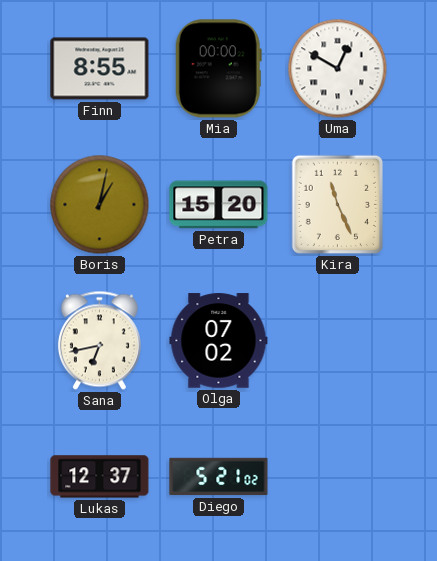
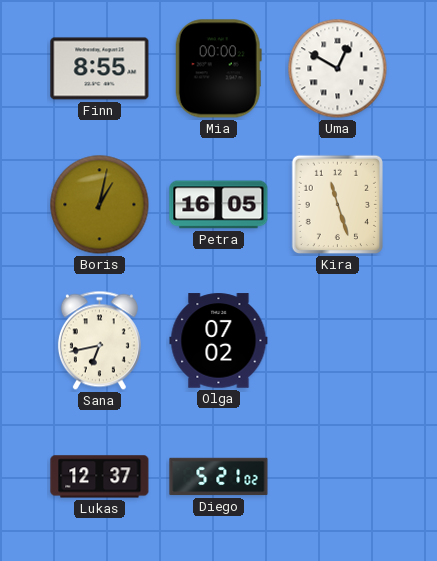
Petra: 15:20 -> 16:05
Kira: 11:26 -> 11:27
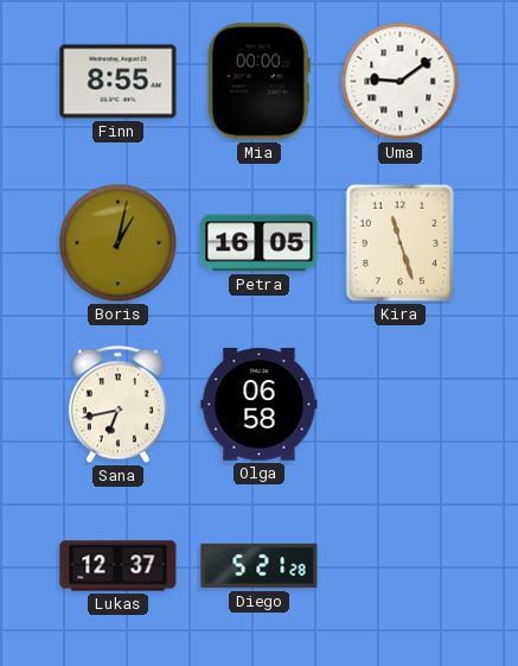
Uma: 12:50 -> 9:09
Olga: 07:02 -> 06:58
Diego: 5:21:02 -> 5:21:28
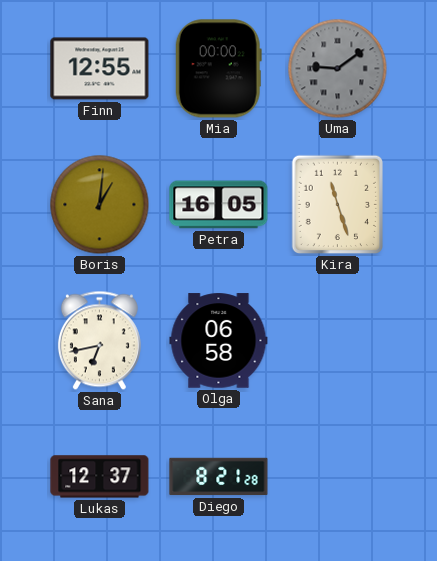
Finn: 8:55 -> 12:55
Uma dial: white -> grey
Boris: 1:02 -> 1:01
Diego: 5:21 -> 8:21
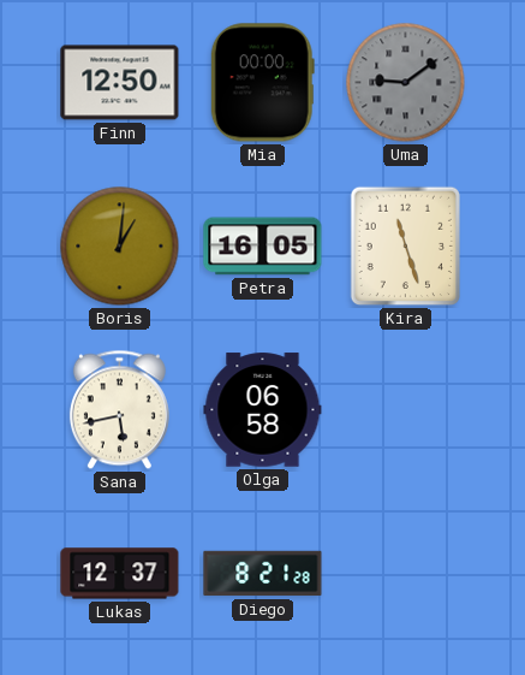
Finn: 12:55 -> 12:50
Sana: 6:43 -> 5:43
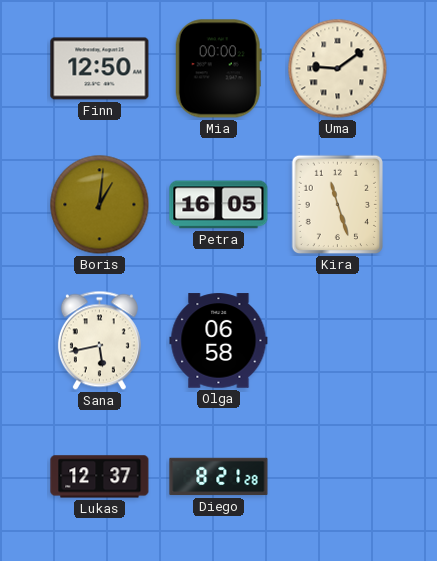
Uma dial: grey -> cream
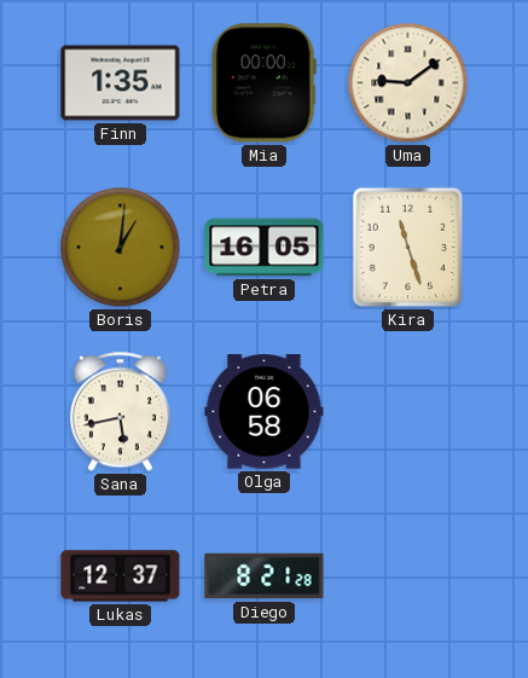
Finn: 12:50 -> 1:35
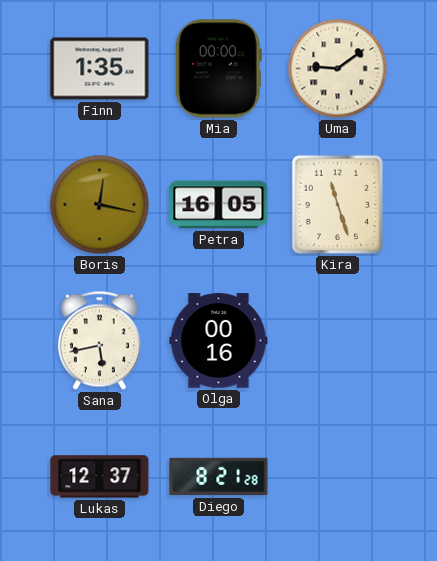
Boris: 1:01 -> 12:17
Olga: 06:58 -> 00:16
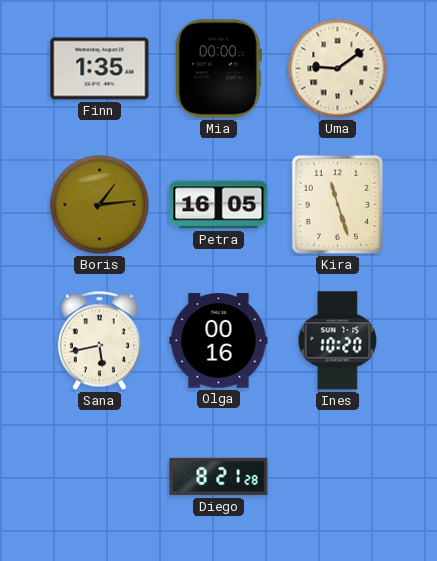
Boris: 12:17 -> 1:14
Ines: none -> 10:20
Lukas: 12:37 -> none
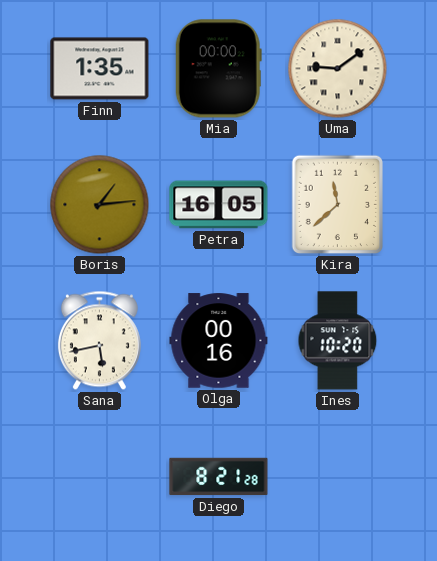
Kira: 11:27 -> 11:38
